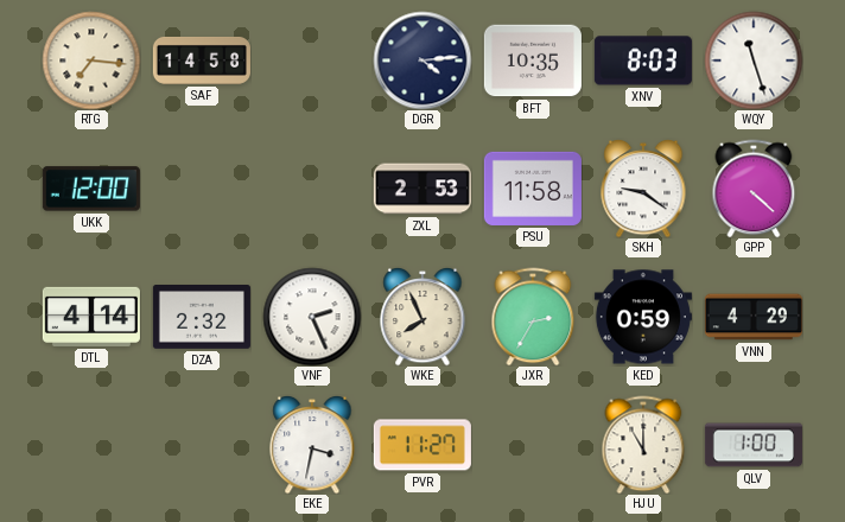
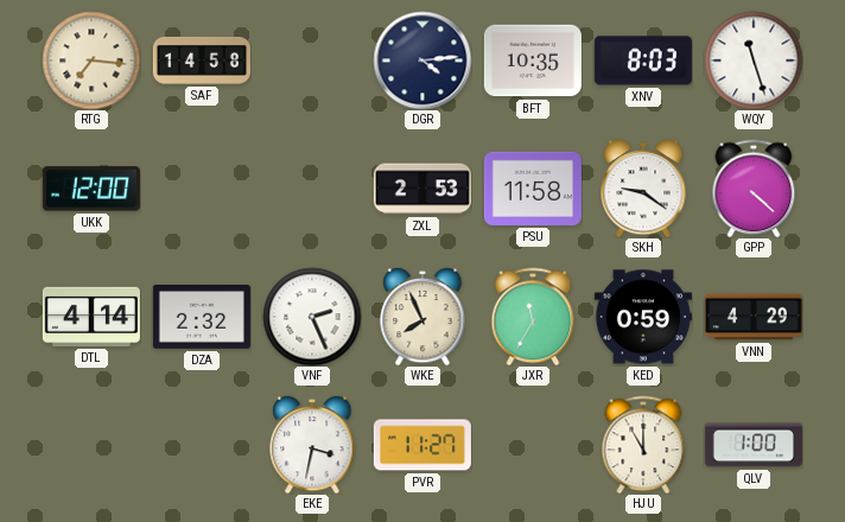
JXR: 2:35 -> 11:35
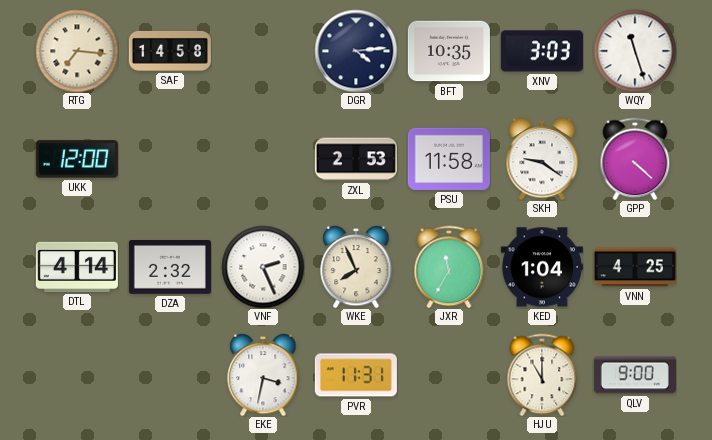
XNV: 8:03 -> 3:03
KED: 0:59 -> 1:04
VNN: 4:29 -> 4:25
PVR: 11:27 -> 11:31
QLV: 1:00 -> 9:00
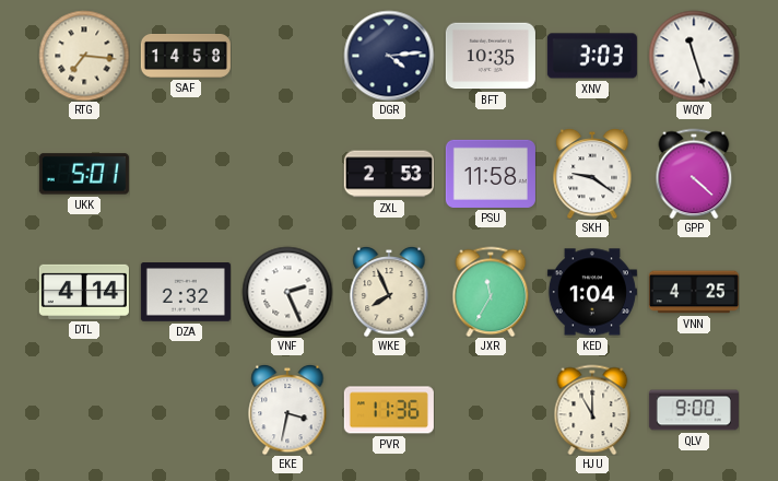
UKK: 12:00 -> 5:01
PVR: 11:31 -> 11:36
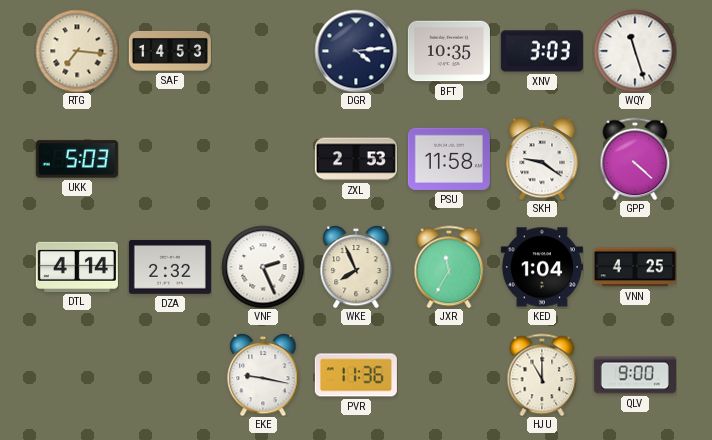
SAF: 14:58 -> 14:53
UKK: 5:01 -> 5:03
EKE: 3:32 -> 9:17
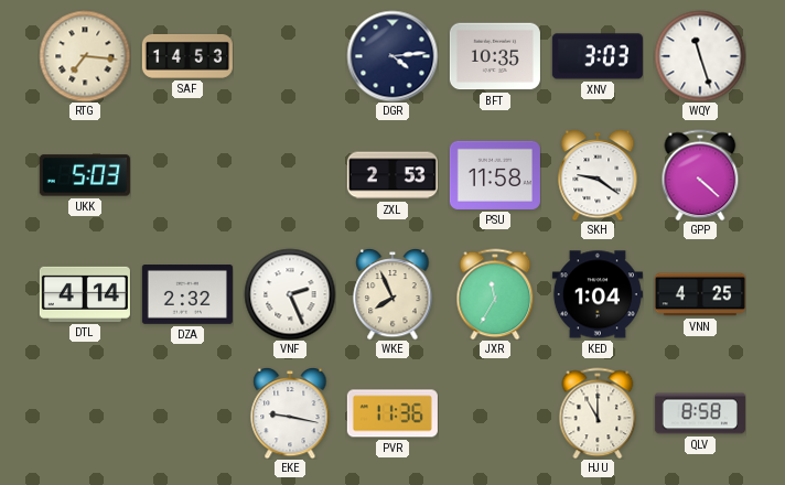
QLV: 9:00 -> 8:58
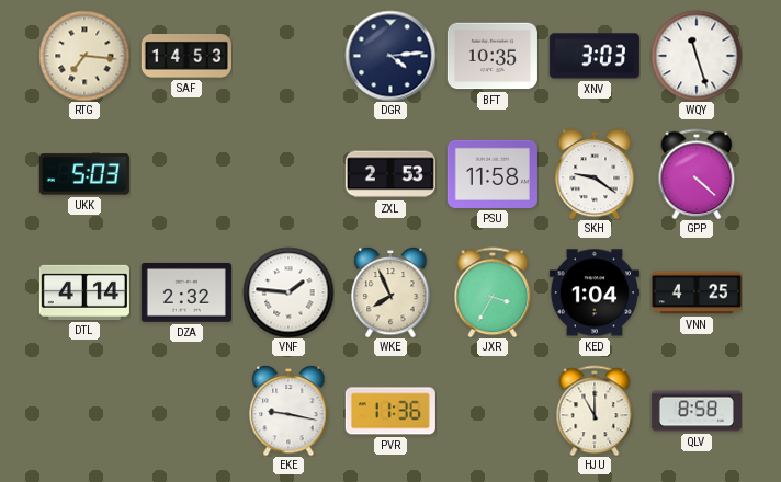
VNF: 2:26 -> 1:46
JXR: 11:35 -> 3:35
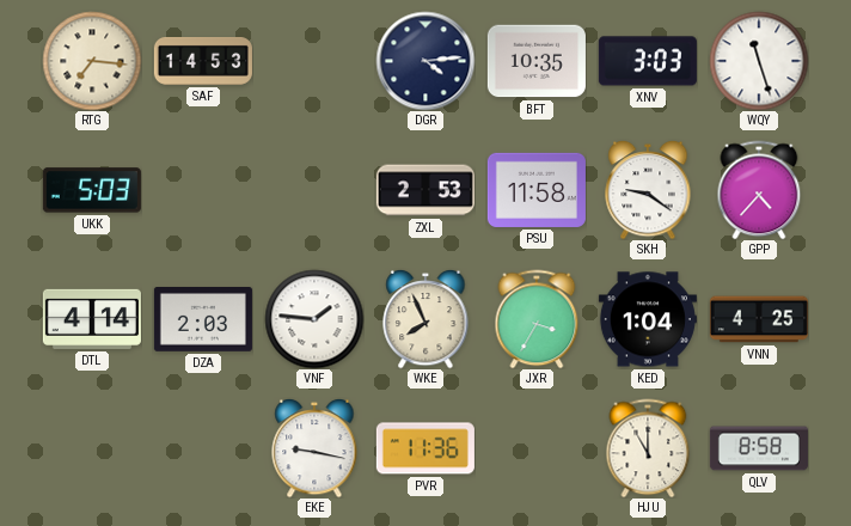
GPP: 4:22 -> 4:37
DZA: 2:32 -> 2:03
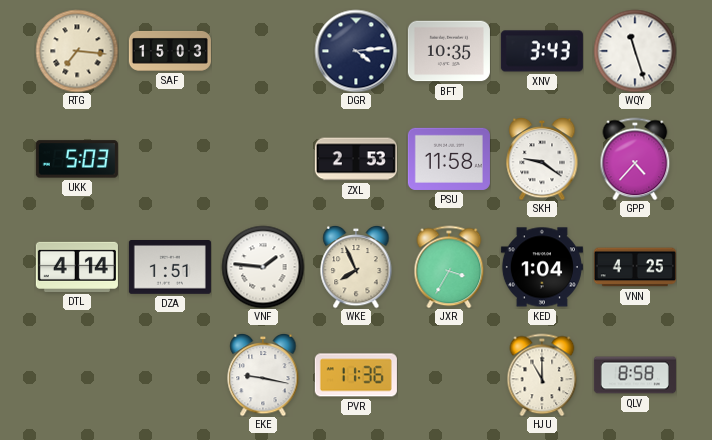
SAF: 14:53 -> 15:03
XNV: 3:03 -> 3:43
DZA: 2:03 -> 1:51
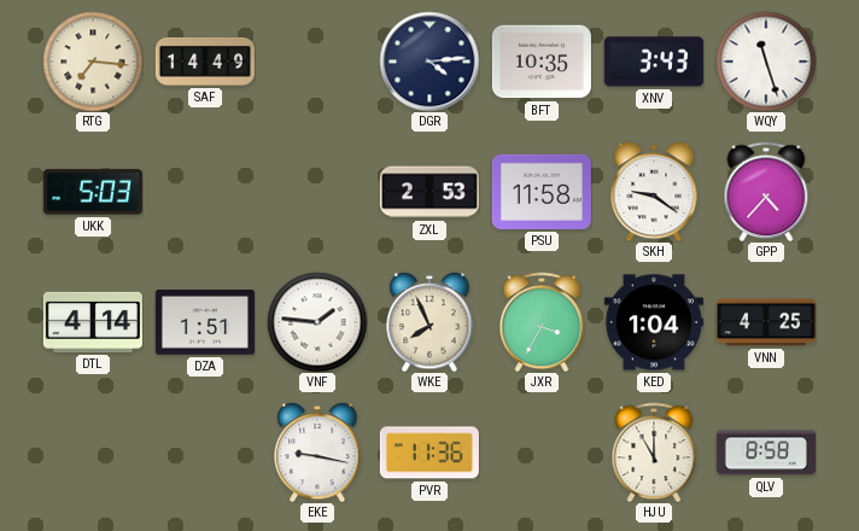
SAF: 15:03 -> 14:49
